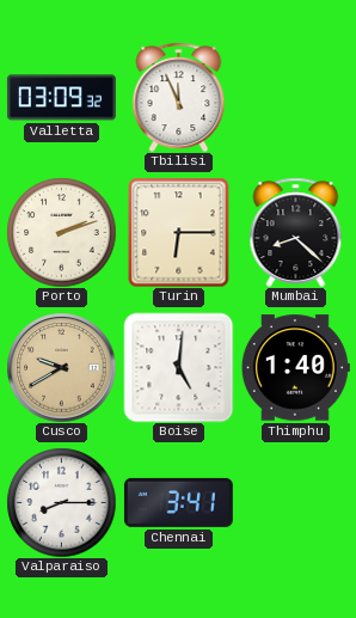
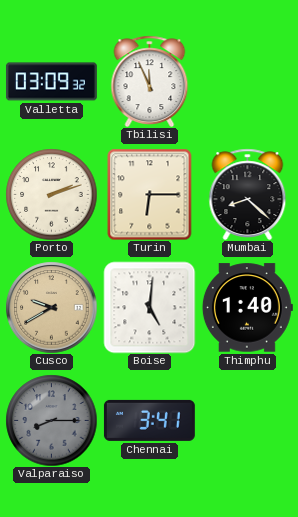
Valparaiso dial: white -> grey
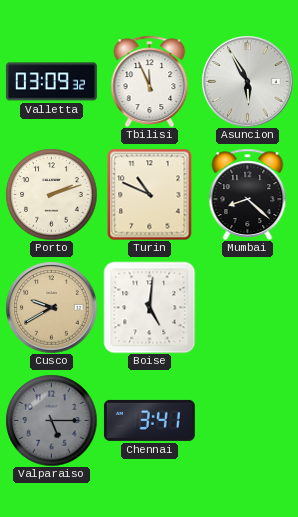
Asuncion: none -> 5:55
Turin: 6:15 -> 10:49
Thimphu: 1:40 -> none
Valparaiso: 8:15 -> 5:15
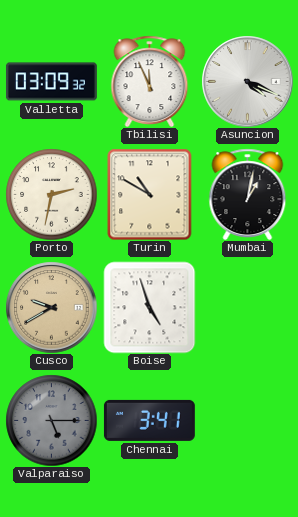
Asuncion: 5:55 -> 4:19
Porto: 2:12 -> 2:32
Turin: 10:49 -> 10:50
Mumbai: 8:22 -> 1:02
Boise: 5:01 -> 4:57
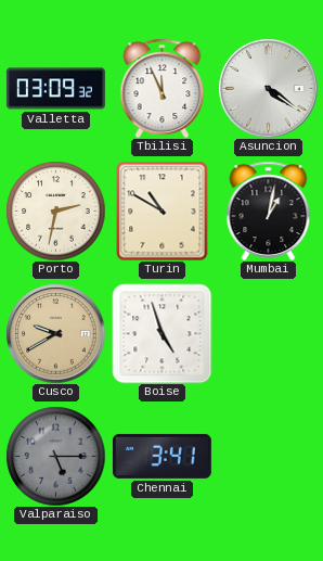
Asuncion: 4:19 -> 4:21
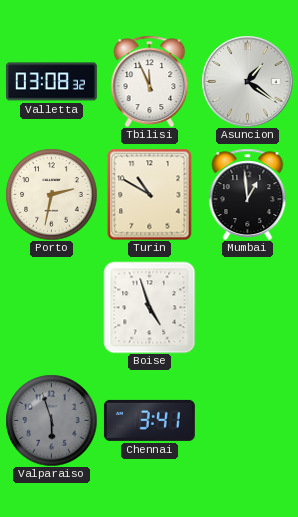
Valletta: 03:09 -> 03:08
Asuncion: 4:21 -> 1:21
Mumbai: 1:02 -> 12:59
Cusco: 9:40 -> none
Valparaiso: 5:15 -> 5:57
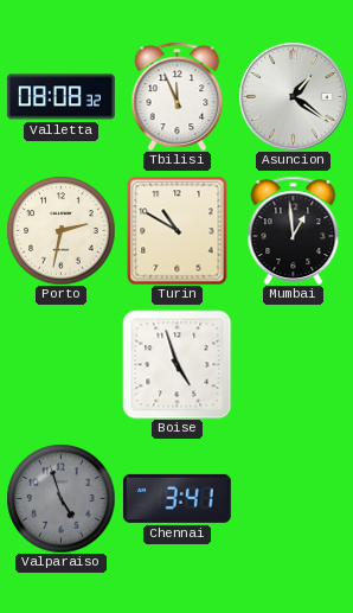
Valletta: 03:08 -> 08:08
Valparaiso: 5:57 -> 4:57
